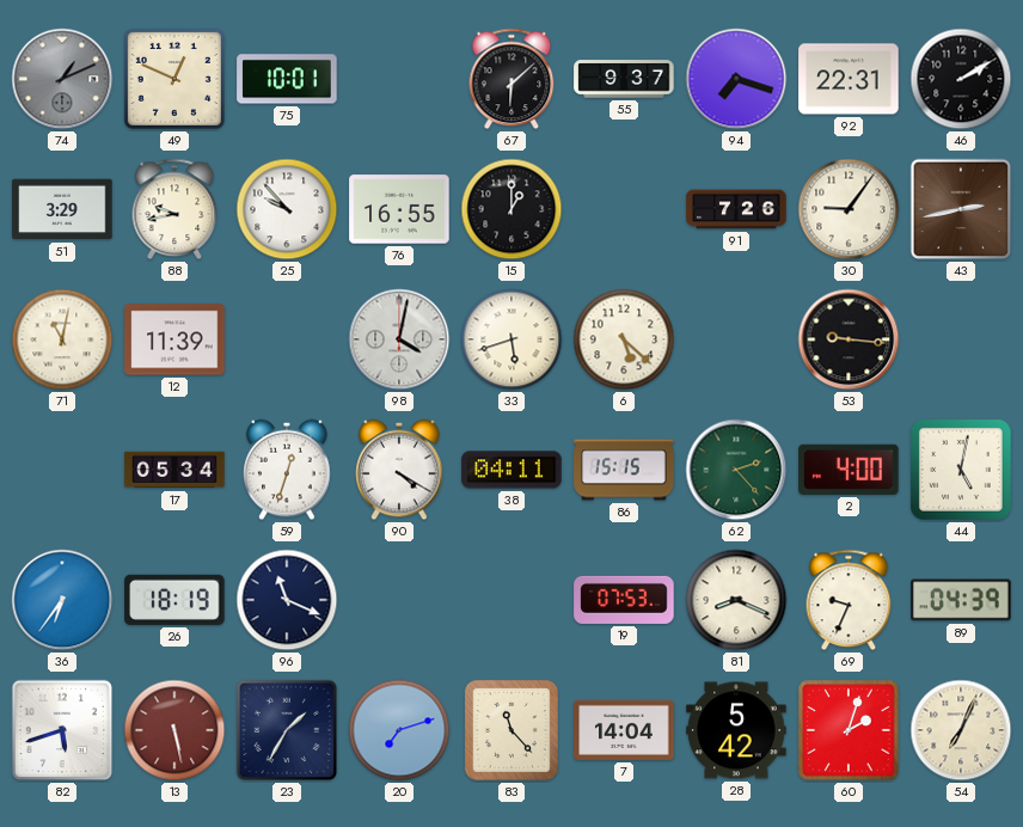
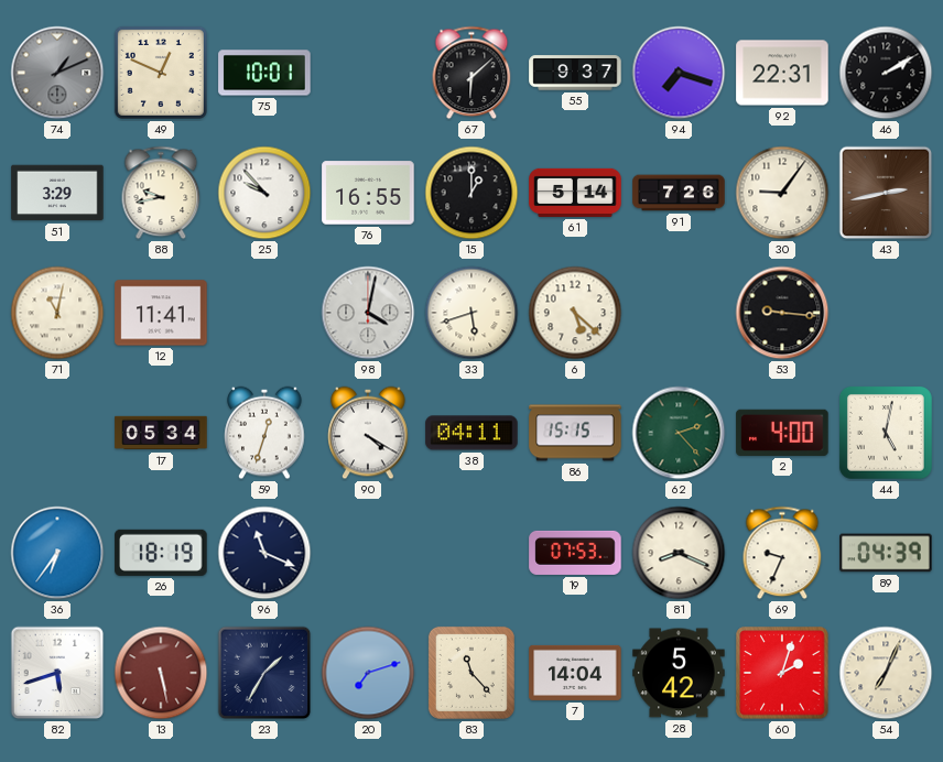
61: none -> 5:14
12: 11:39 -> 11:41
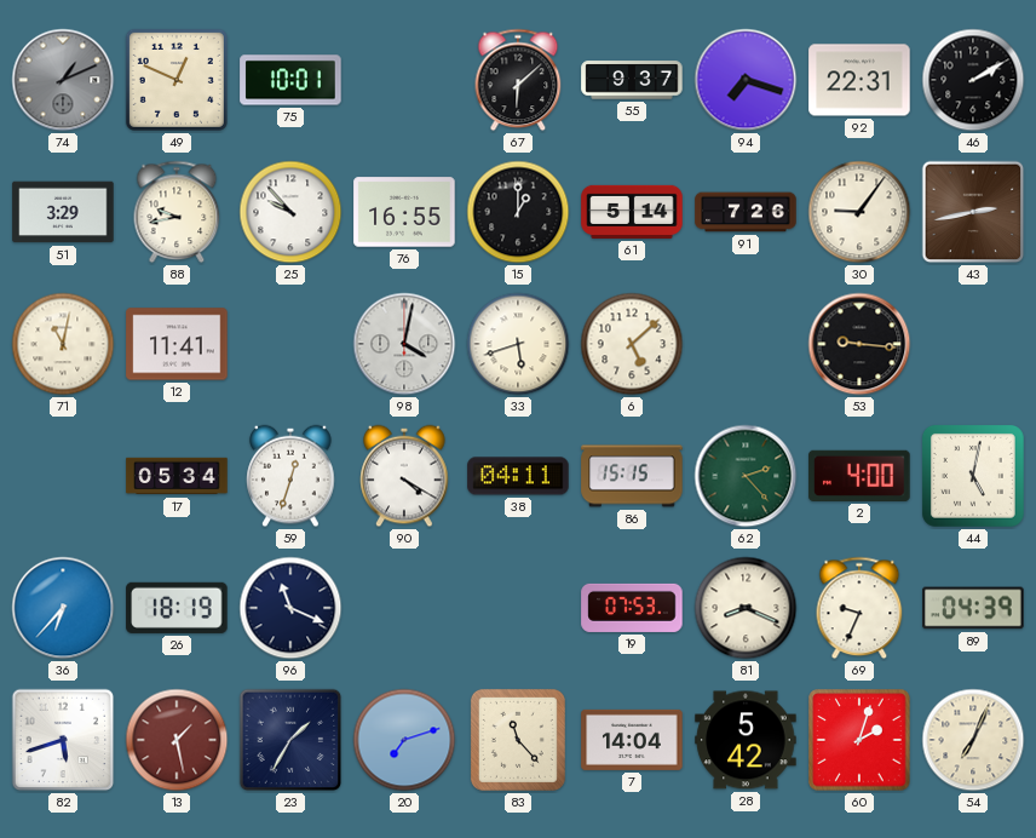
6: 5:22 -> 5:08
36: 6:36 -> 6:37
13: 5:28 -> 1:28
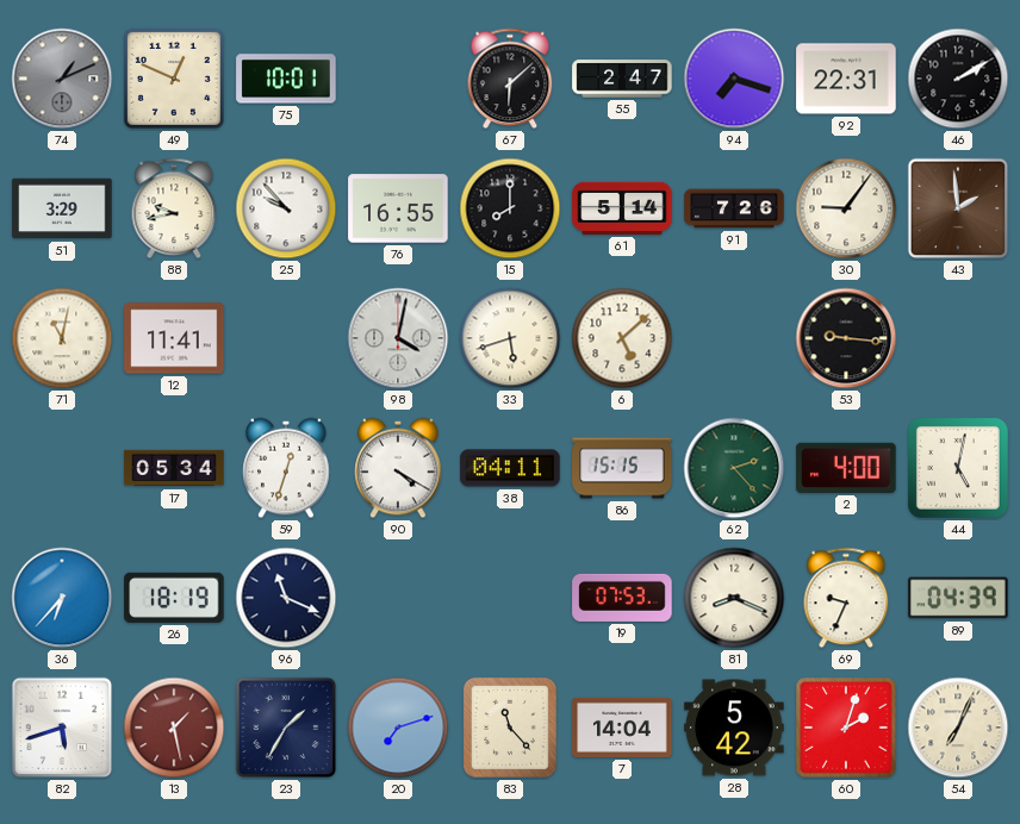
55: 9:37 -> 2:47
15: 1:00 -> 8:00
43: 2:43 -> 1:59
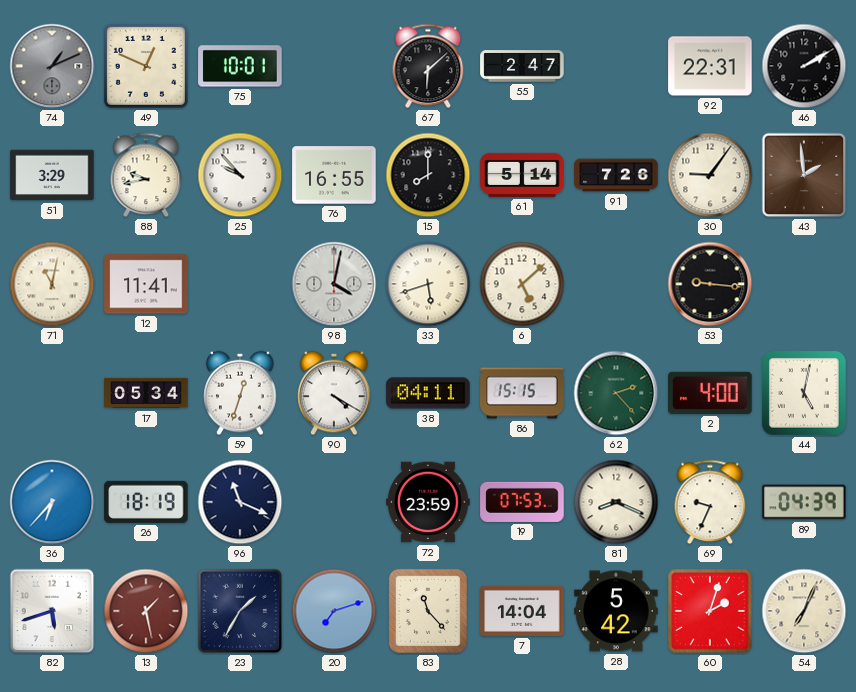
94: 7:18 -> none
72: none -> 23:59
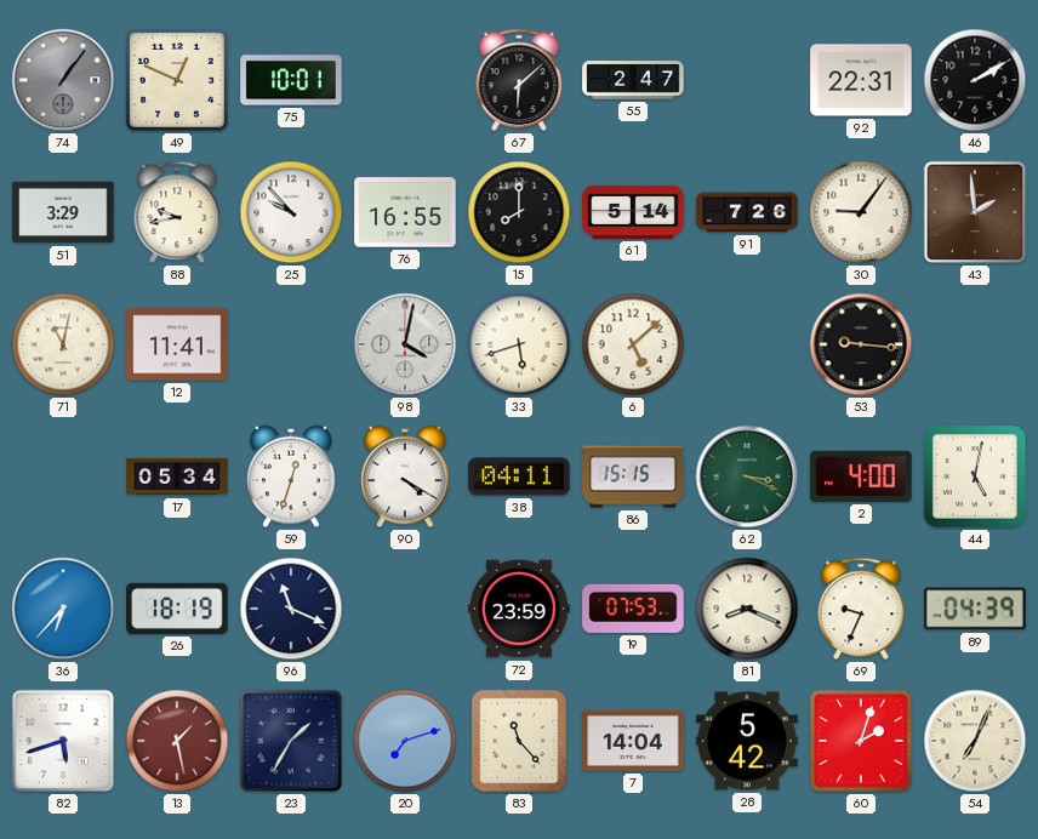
74: 1:11 -> 1:06
62: 2:23 -> 3:19
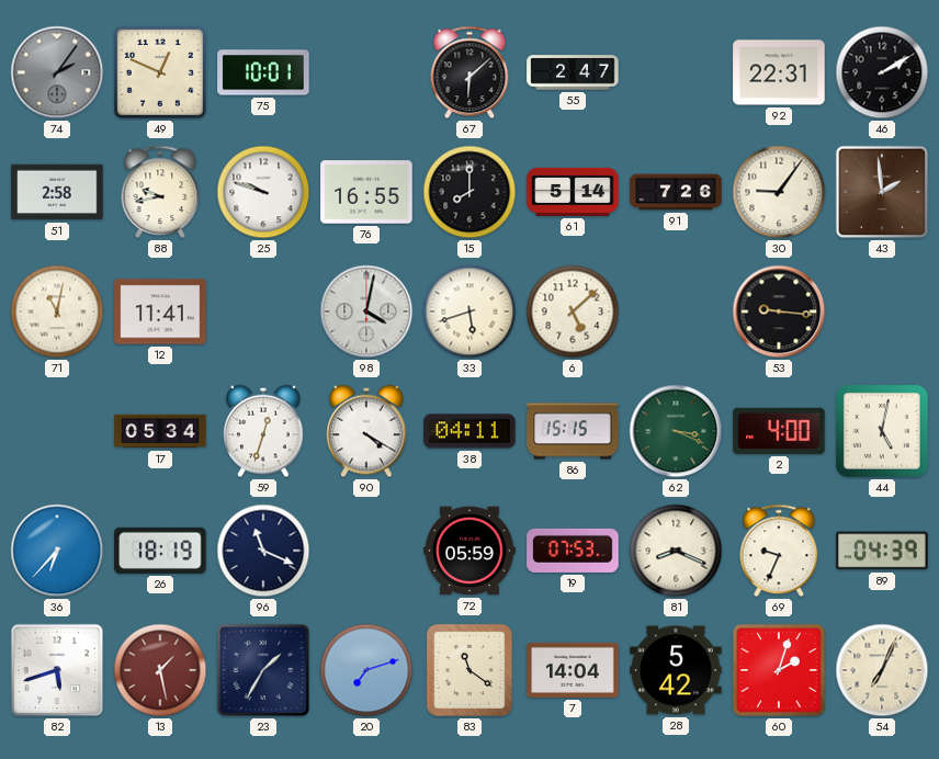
74: 1:06 -> 2:06
51: 3:29 -> 2:58
25: 9:53 -> 9:48
72: 23:59 -> 05:59
83: 11:23 -> 11:21
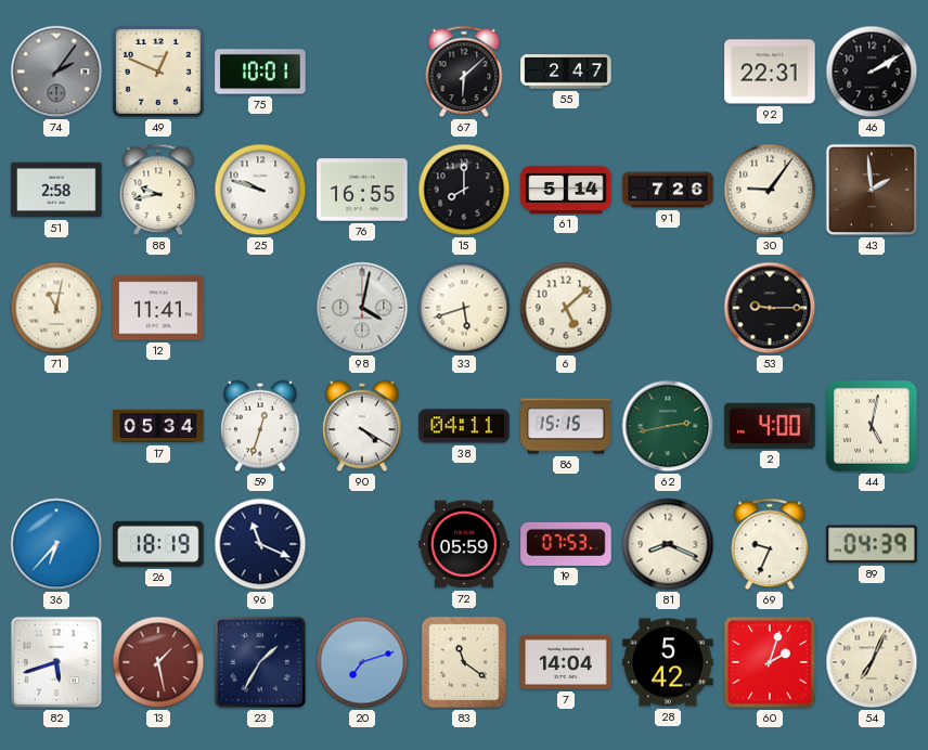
53: 9:16 -> 9:15
62: 3:19 -> 2:43
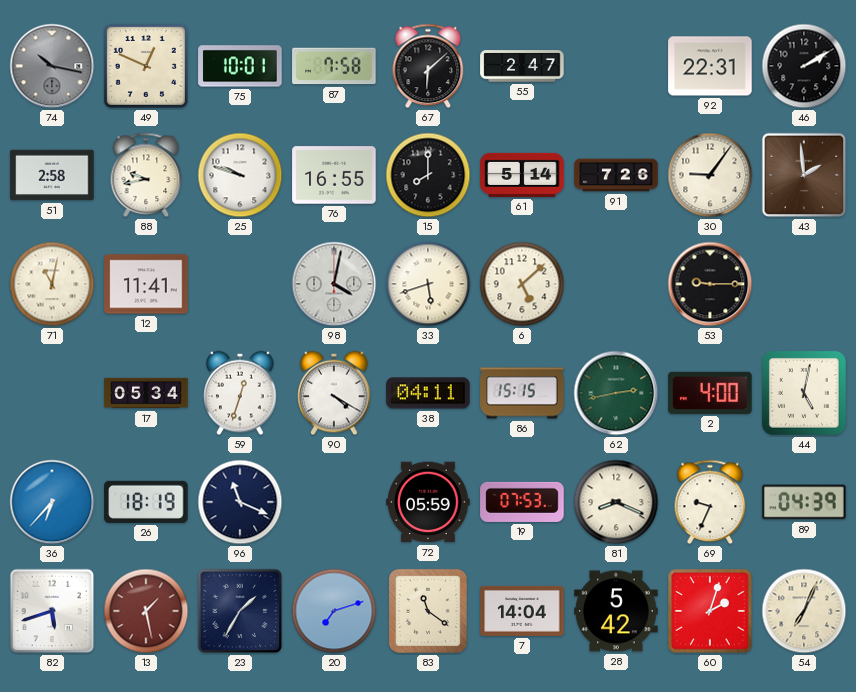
74: 2:06 -> 10:17
87: none -> 7:58
